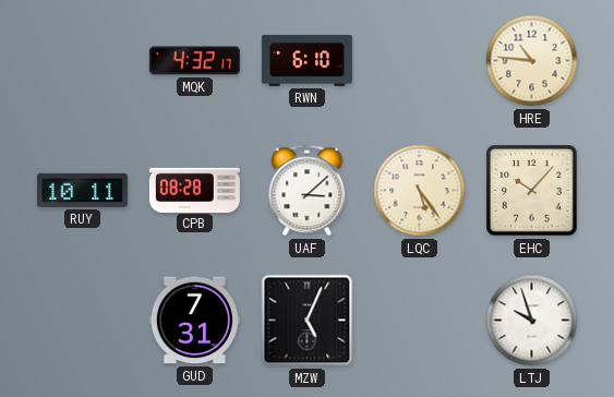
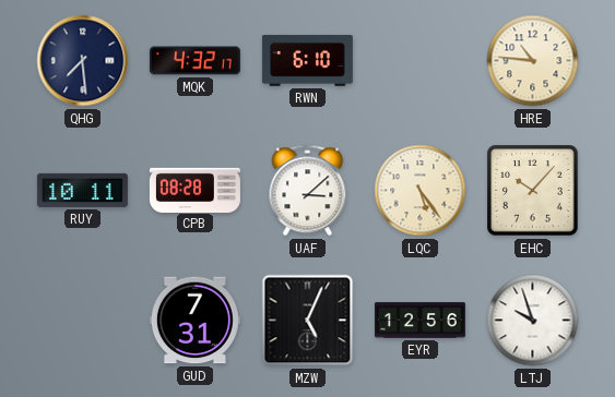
QHG: none -> 7:29
EYR: none -> 12:56
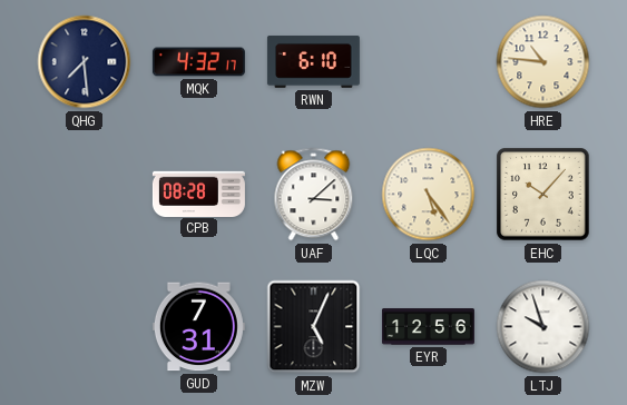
RUY: 10:11 -> none
